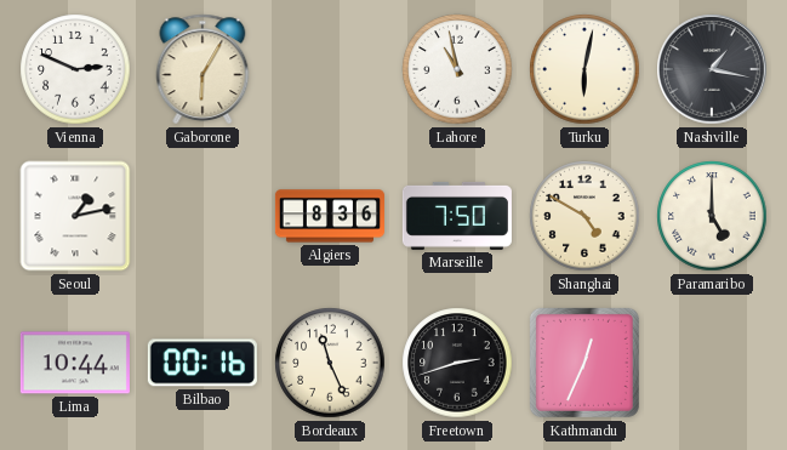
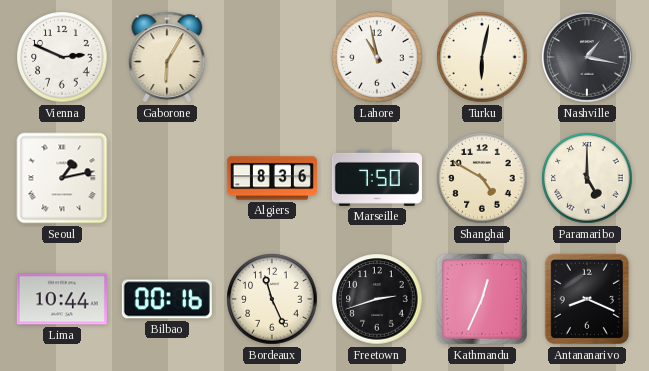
Antananarivo: none -> 8:19
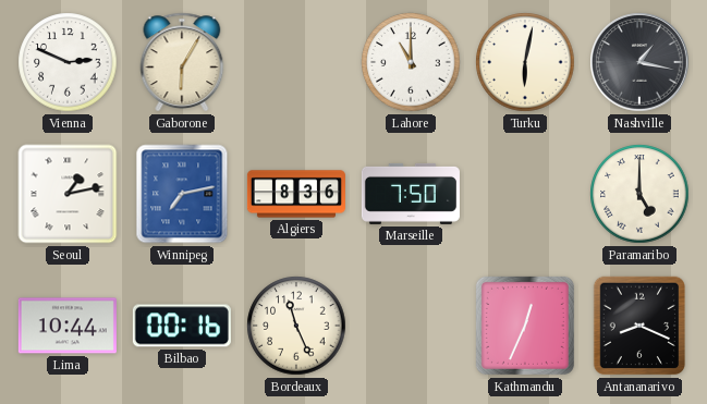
Lahore: 10:58 -> 11:00
Winnipeg: none -> 7:13
Shanghai: 4:50 -> none
Freetown: 2:42 -> none
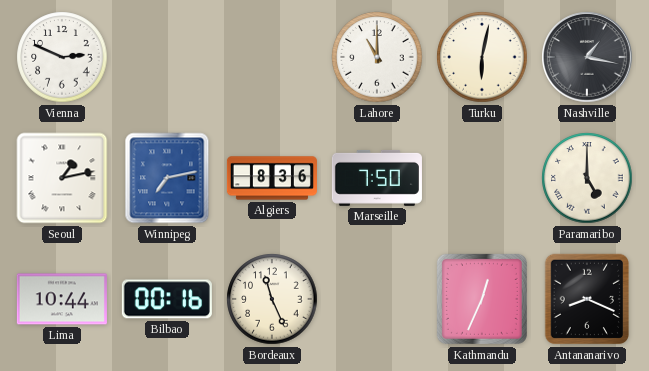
Gaborone: 6:05 -> none
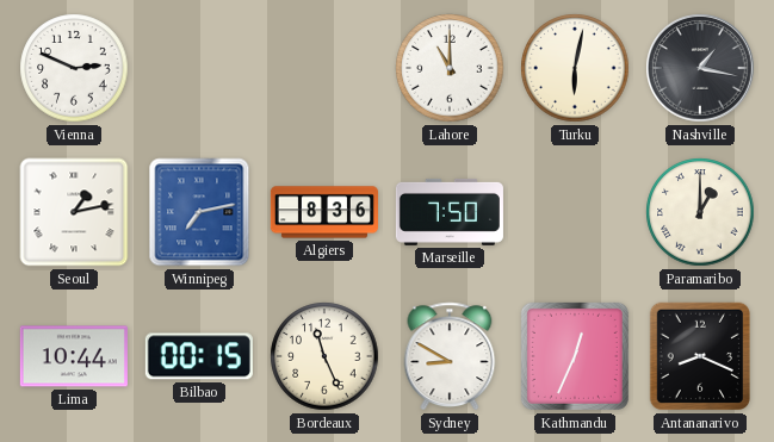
Paramaribo: 5:00 -> 1:00
Bilbao: 00:16 -> 00:15
Sydney: none -> 8:50
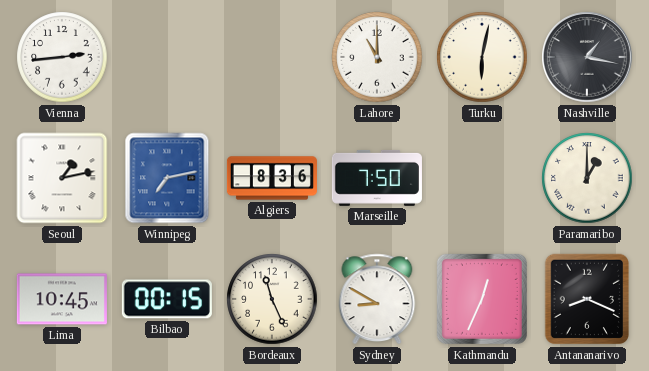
Vienna: 2:49 -> 2:44
Lima: 10:44 -> 10:45
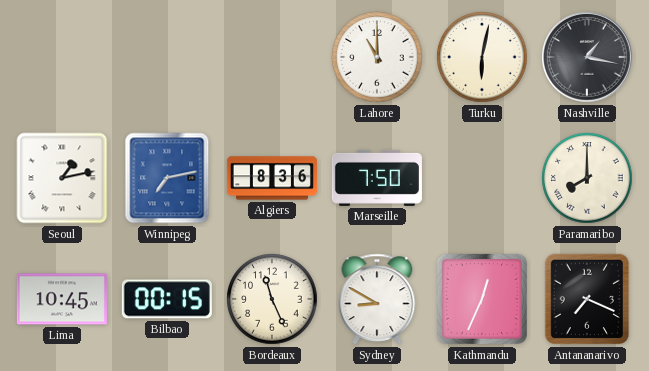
Vienna: 2:44 -> none
Paramaribo: 1:00 -> 8:00
Antananarivo: 8:19 -> 7:19
